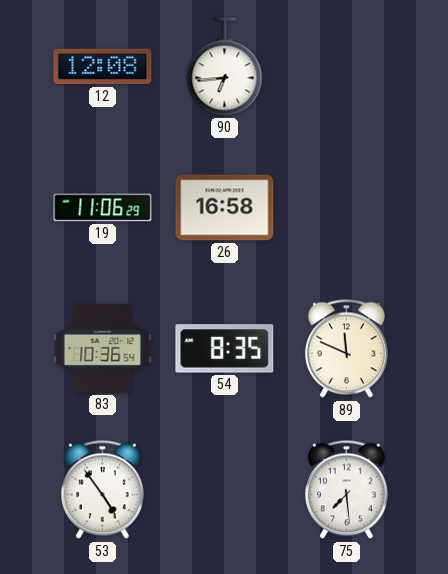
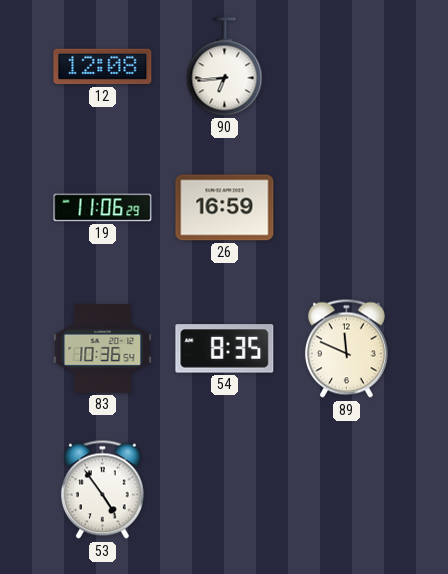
26: 16:58 -> 16:59
75: 7:29 -> none
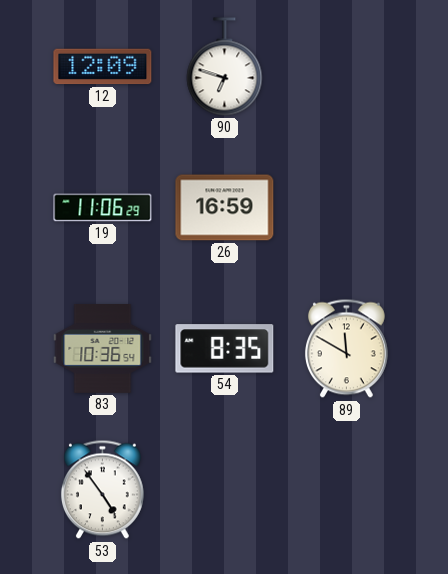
12: 12:08 -> 12:09
90: 6:44 -> 6:48
89: 11:49 -> 11:50
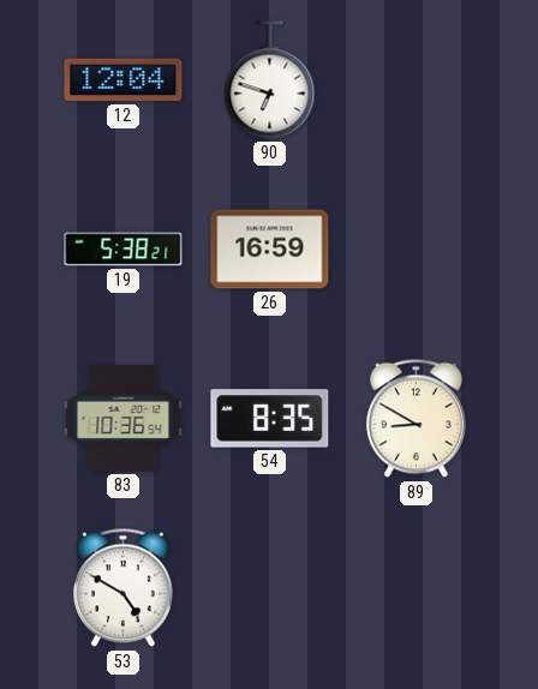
12: 12:09 -> 12:04
19: 11:06 -> 5:38
89: 11:50 -> 8:50
53: 4:54 -> 4:50
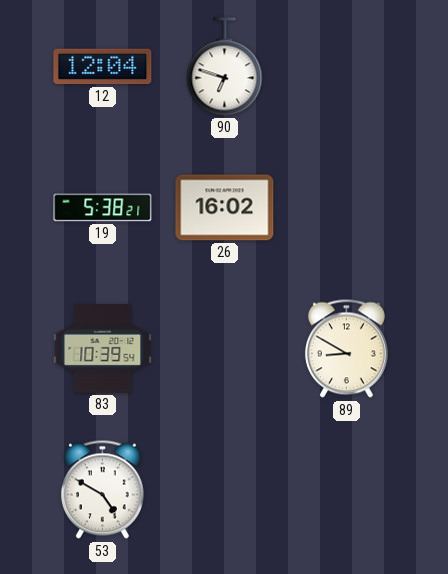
26: 16:59 -> 16:02
83: 10:36 -> 10:39
54: 8:35 -> none
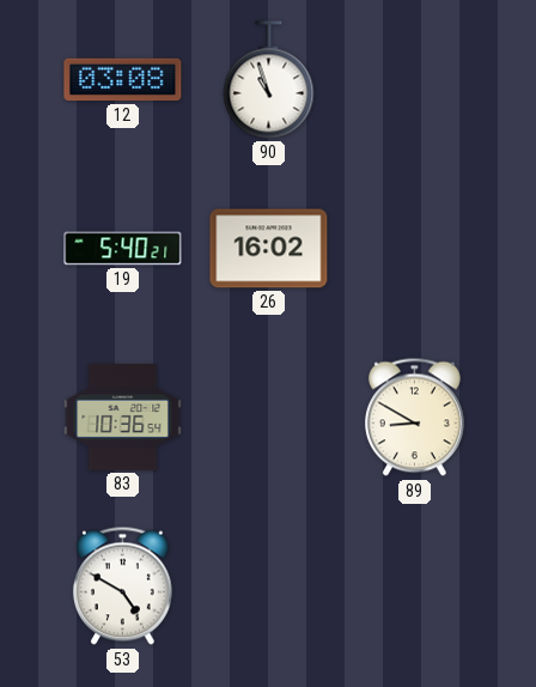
12: 12:04 -> 03:08
90: 6:48 -> 10:57
19: 5:38 -> 5:40
83: 10:39 -> 10:36
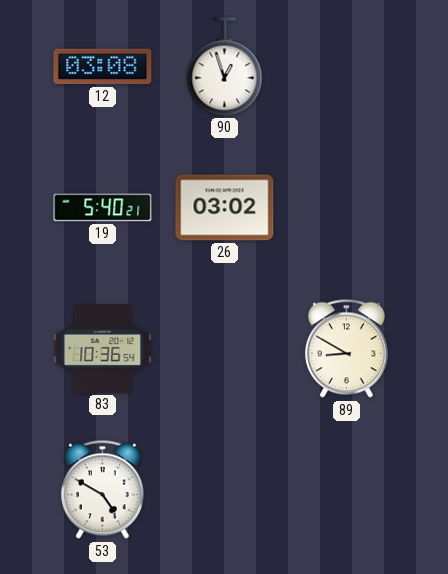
90: 10:57 -> 12:57
26: 16:02 -> 03:02
